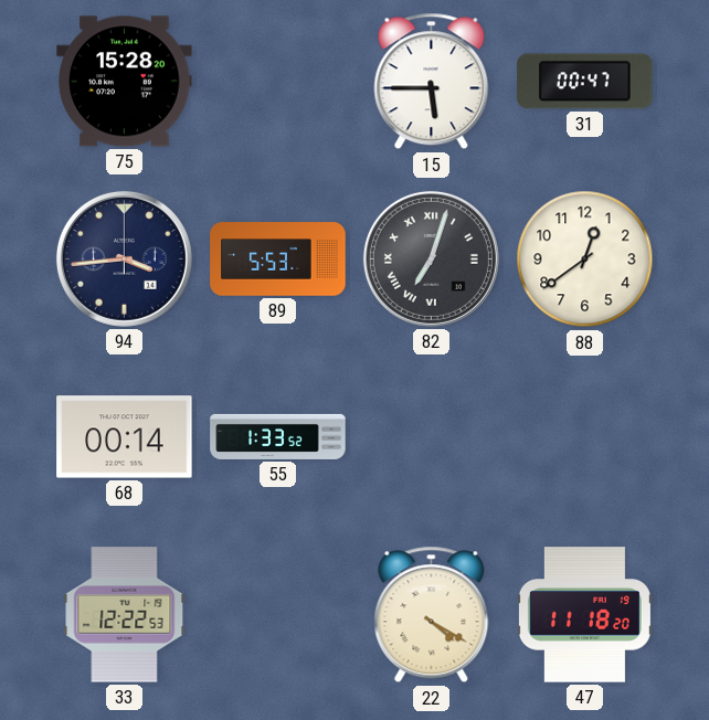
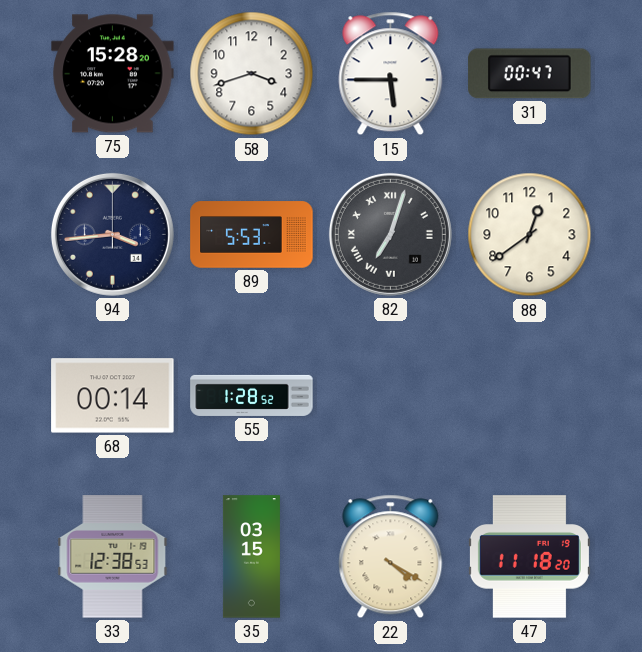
58: none -> 3:42
55: 1:33 -> 1:28
33: 12:22 -> 12:38
35: none -> 03:15
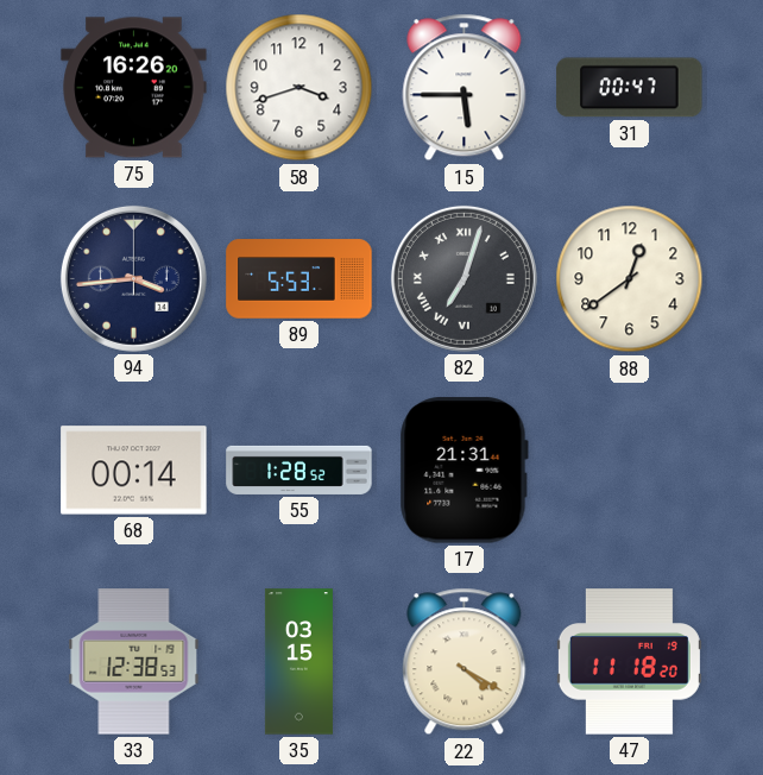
75: 15:28 -> 16:26
17: none -> 21:31
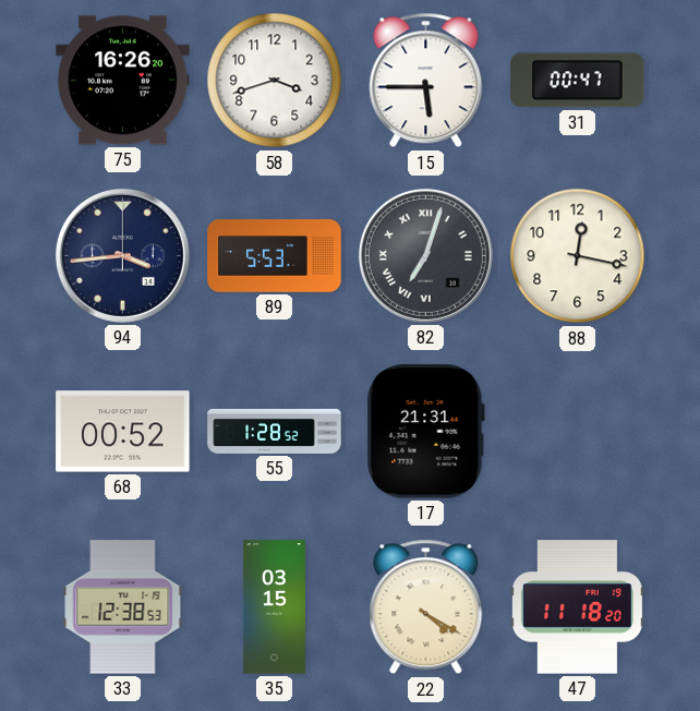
88: 12:39 -> 12:17
68: 00:14 -> 00:52
